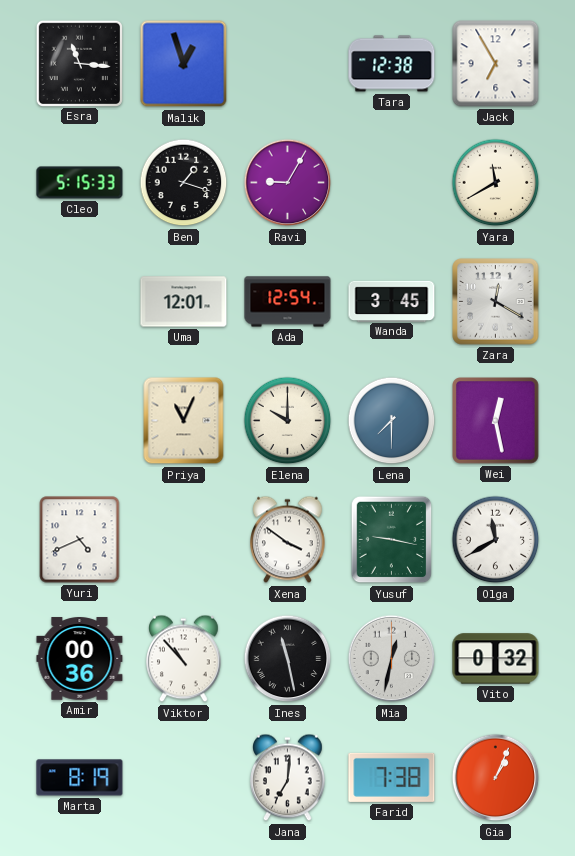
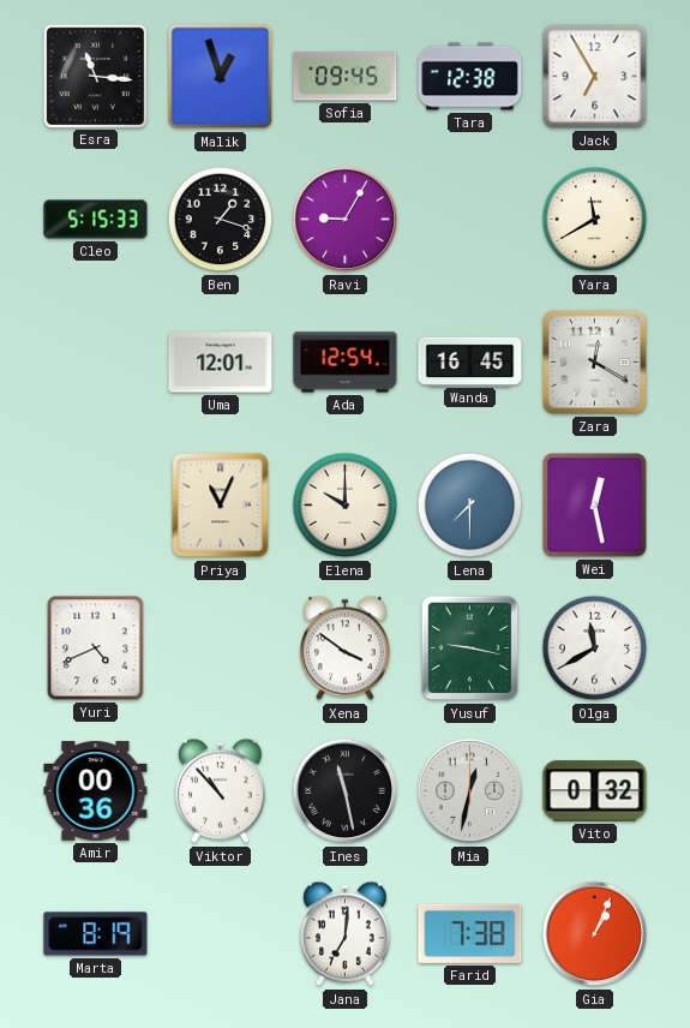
Sofia: none -> 09:45
Wanda: 3:45 -> 16:45
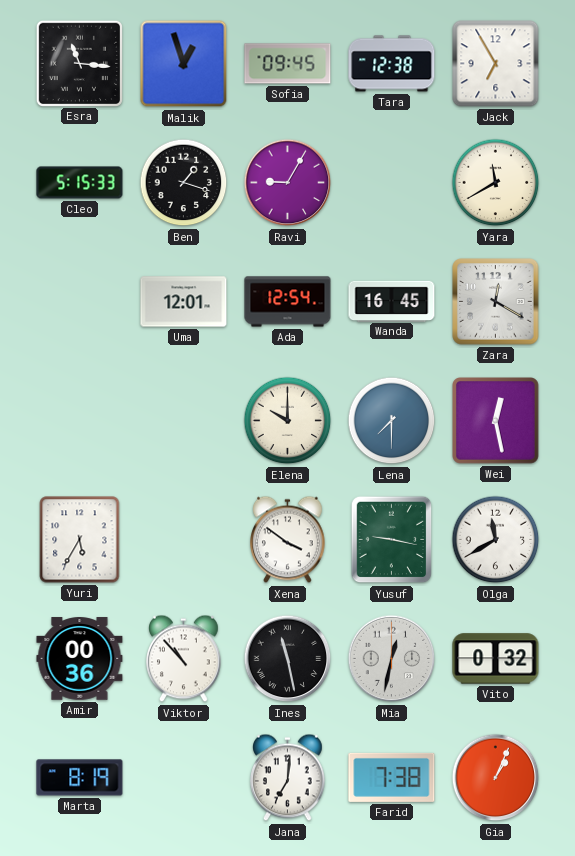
Priya: 11:04 -> none
Yuri: 4:41 -> 5:35
